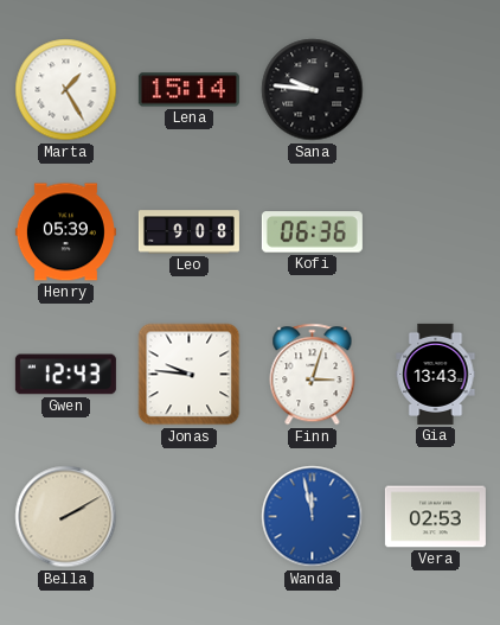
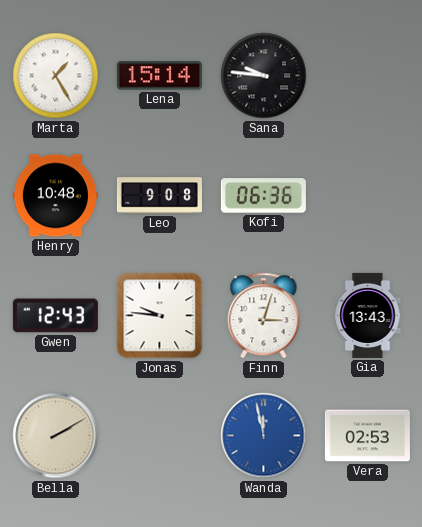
Henry: 05:39 -> 10:48
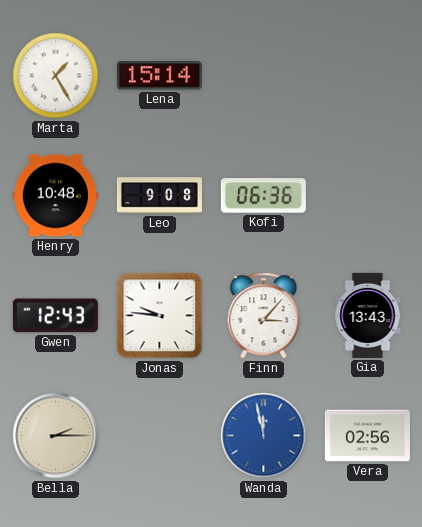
Sana: 9:46 -> none
Finn: 3:03 -> 3:07
Bella: 2:10 -> 2:15
Vera: 02:53 -> 02:56
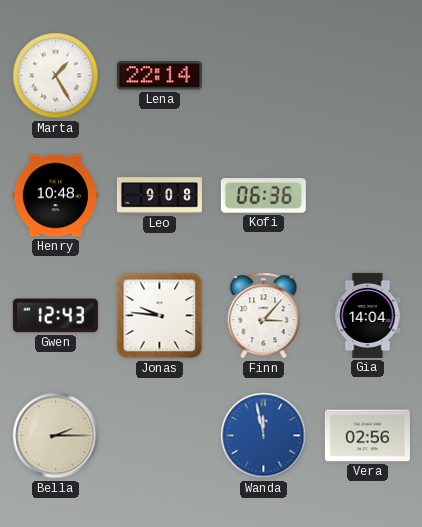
Lena: 15:14 -> 22:14
Gia: 13:43 -> 14:04
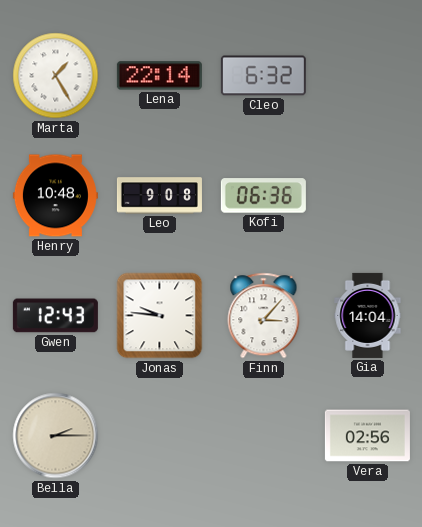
Cleo: none -> 6:32
Wanda: 11:58 -> none
